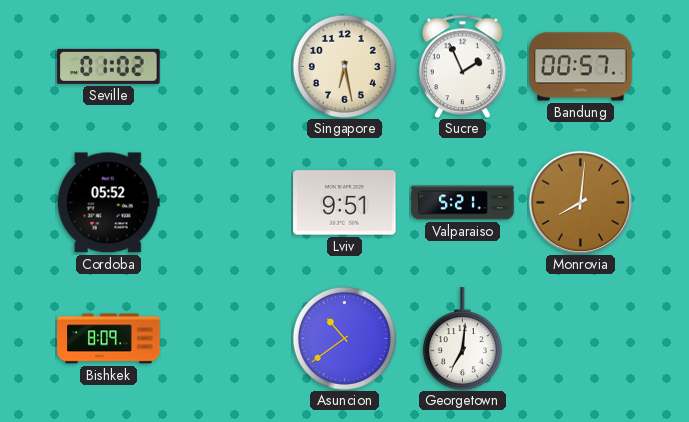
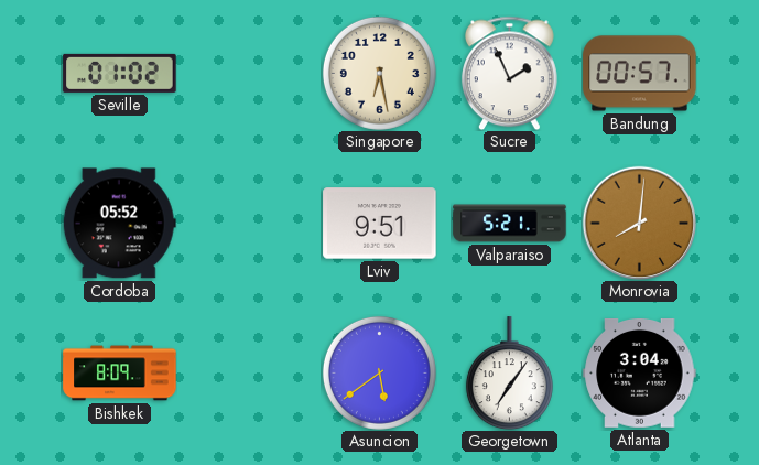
Asuncion: 10:39 -> 5:39
Georgetown: 7:01 -> 7:06
Atlanta: none -> 3:04
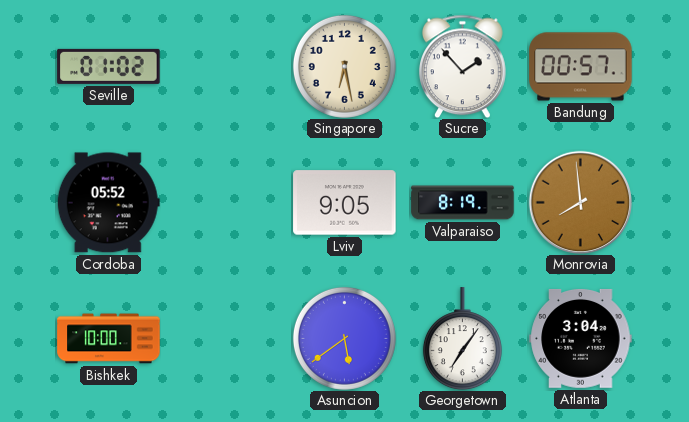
Sucre: 1:56 -> 1:53
Lviv: 9:51 -> 9:05
Valparaiso: 5:21 -> 8:19
Monrovia: 8:01 -> 7:59
Bishkek: 8:09 -> 10:00
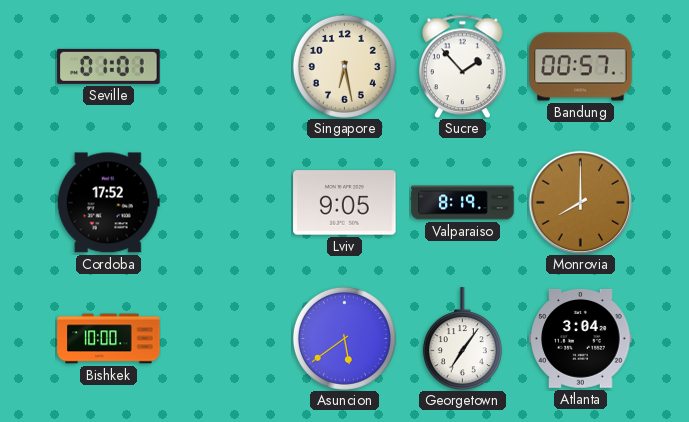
Seville: 01:02 -> 01:01
Cordoba: 05:52 -> 17:52
Monrovia: 7:59 -> 8:00
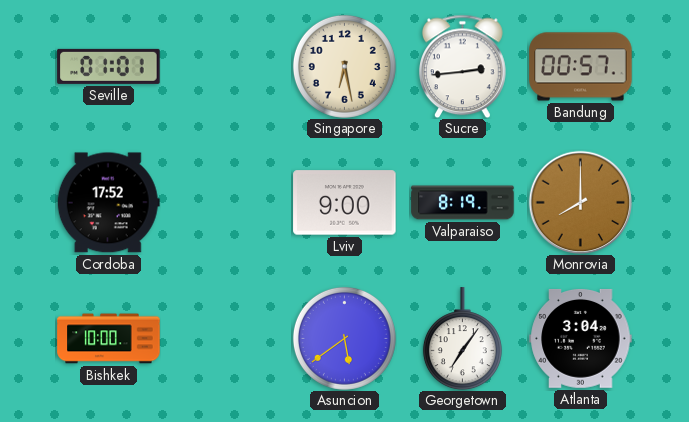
Sucre: 1:53 -> 2:44
Lviv: 9:05 -> 9:00
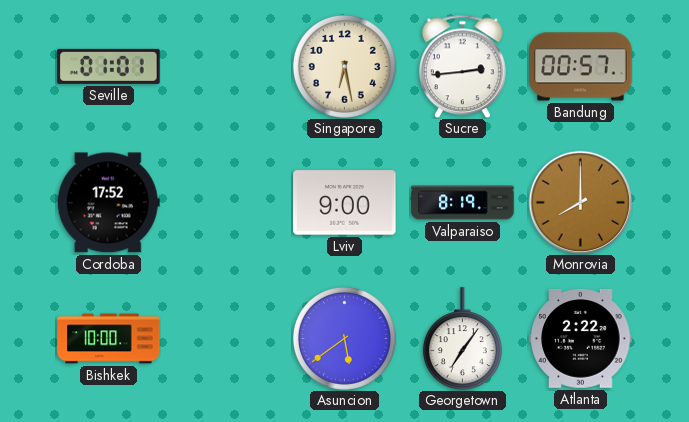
Atlanta: 3:04 -> 2:22
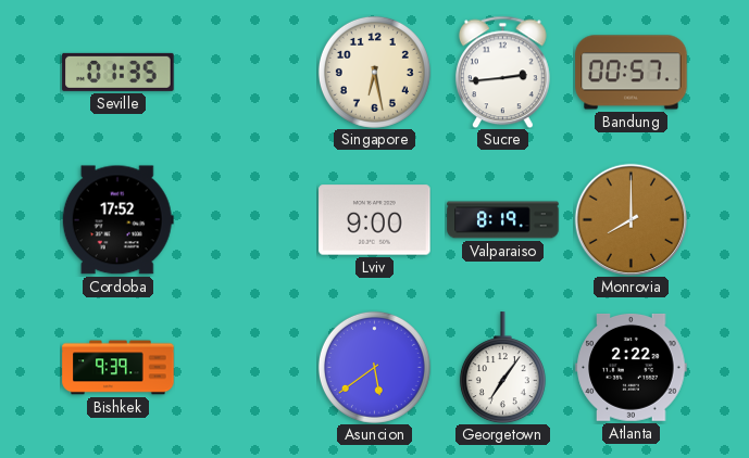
Seville: 01:01 -> 01:35
Bishkek: 10:00 -> 9:39
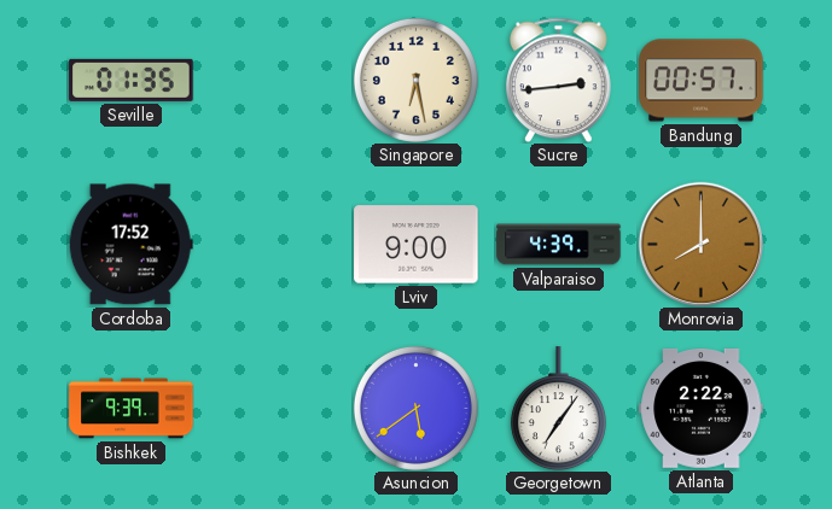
Valparaiso: 8:19 -> 4:39
